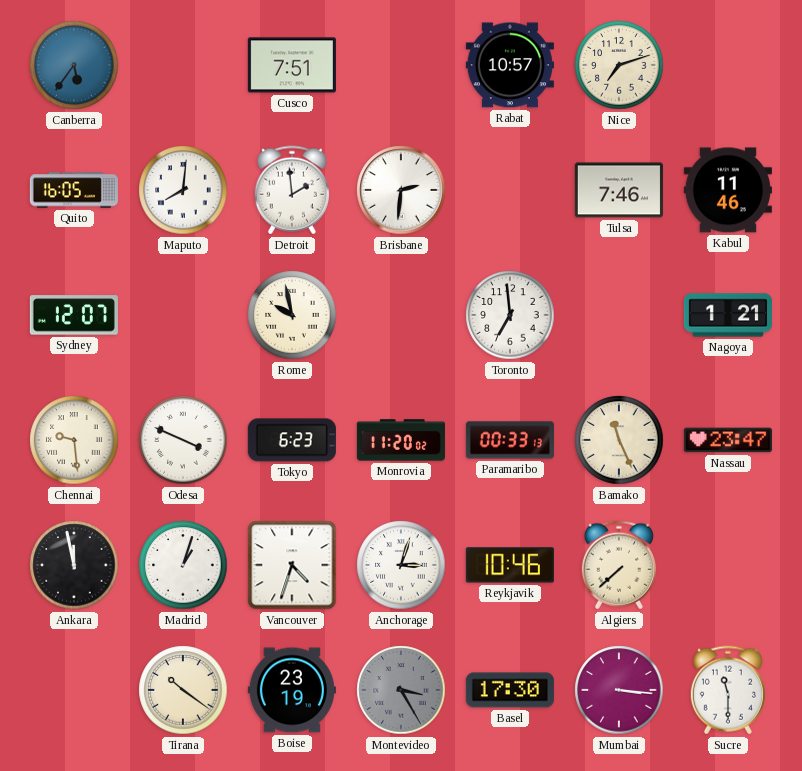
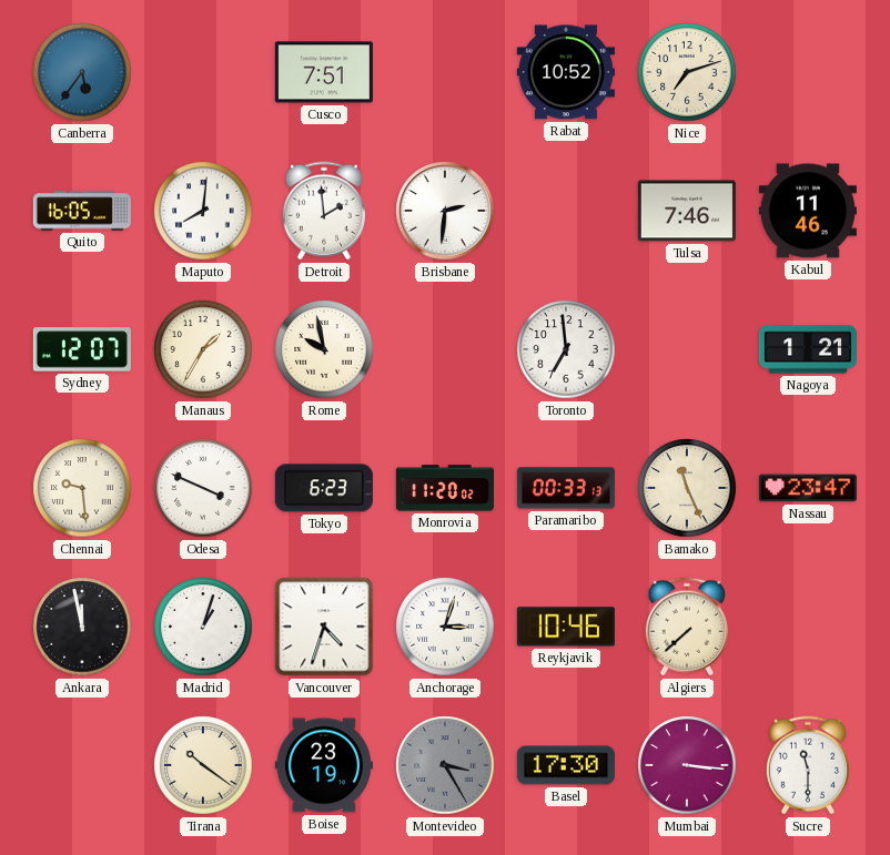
Rabat: 10:57 -> 10:52
Manaus: none -> 1:35
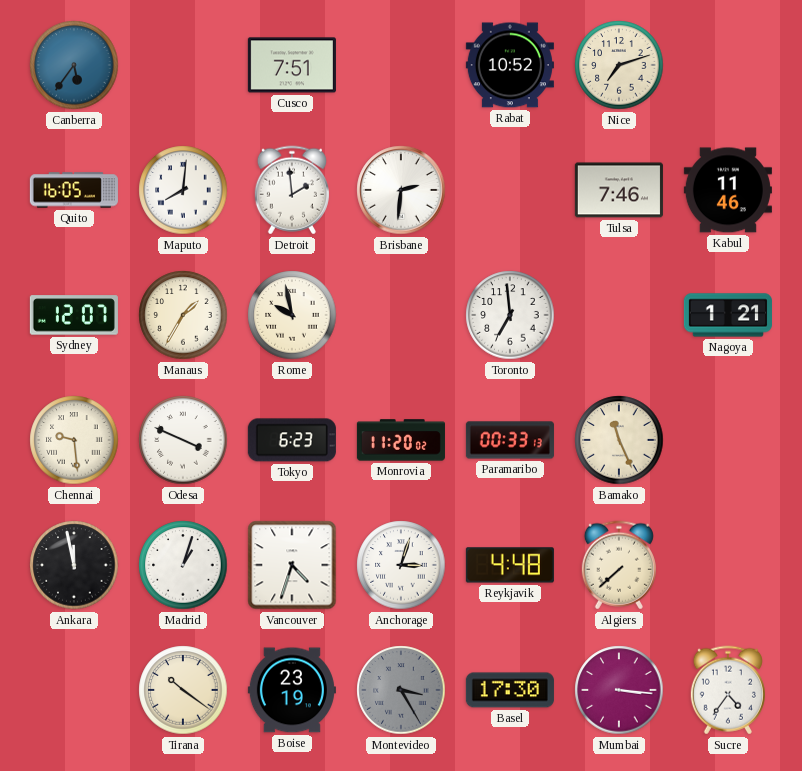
Nassau: 23:47 -> none
Reykjavik: 10:46 -> 4:48
Sucre: 11:30 -> 4:36
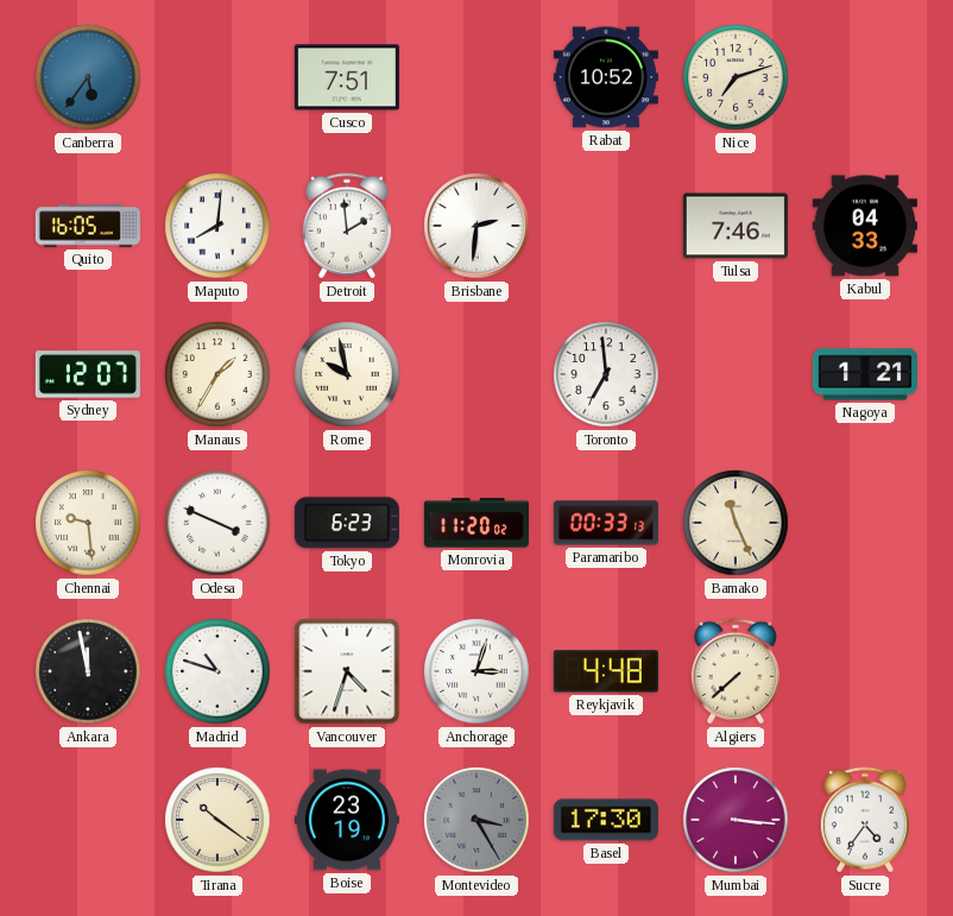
Kabul: 11:46 -> 04:33
Madrid: 1:03 -> 10:48
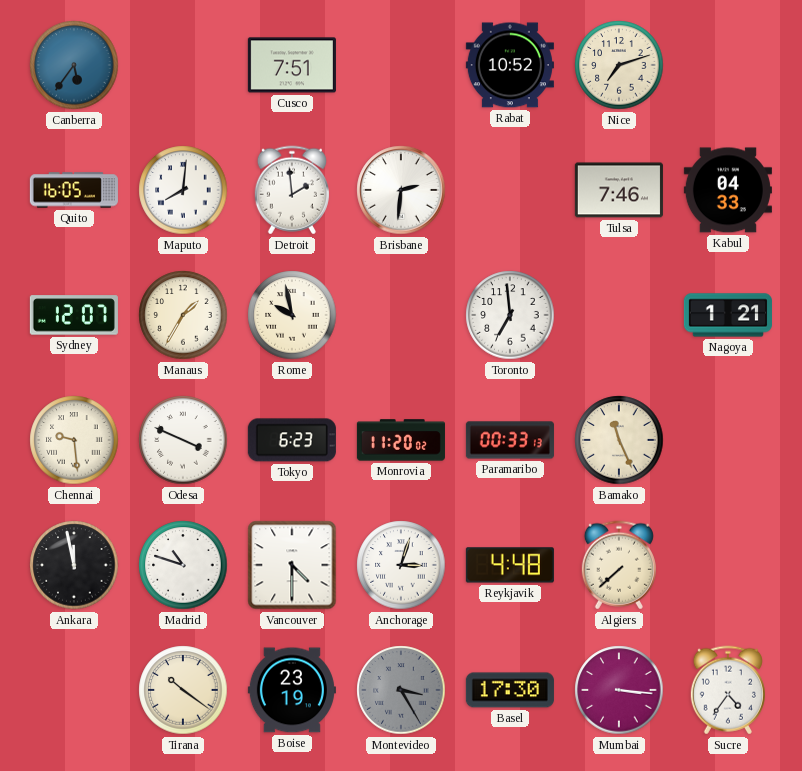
Vancouver: 4:33 -> 4:30
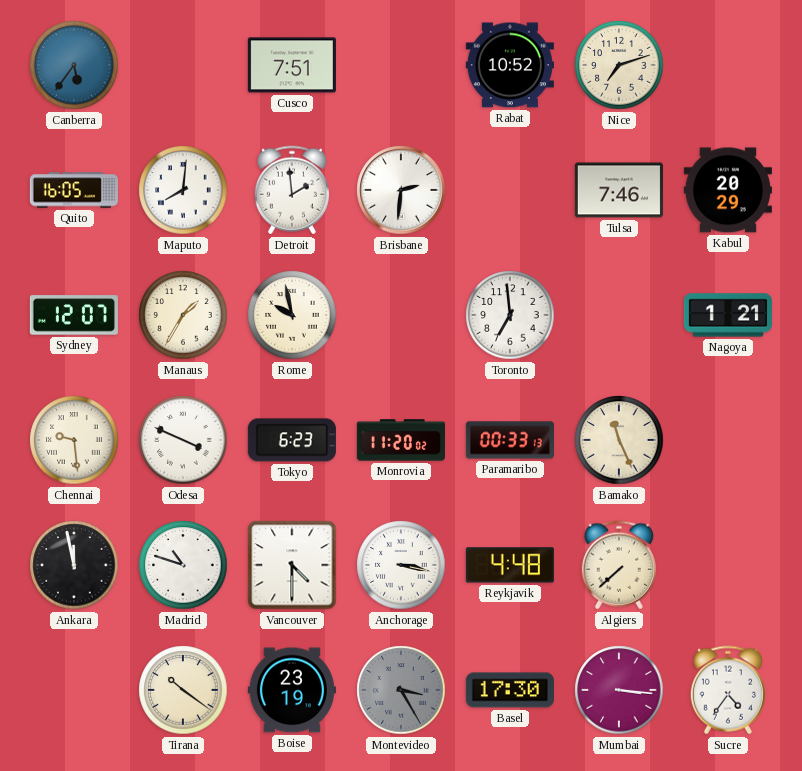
Kabul: 04:33 -> 20:29
Anchorage: 3:03 -> 3:17
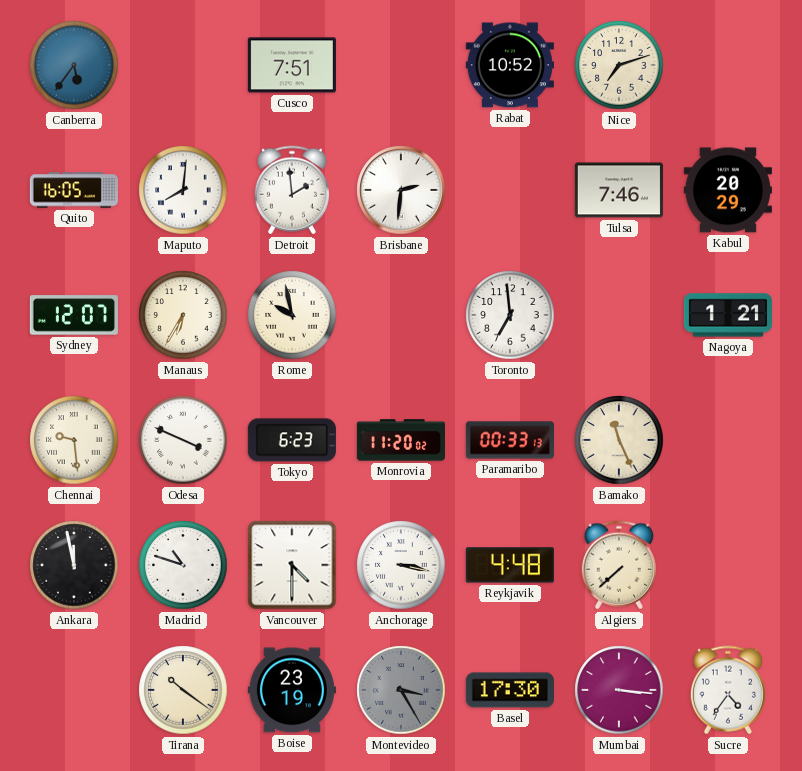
Manaus: 1:35 -> 6:35
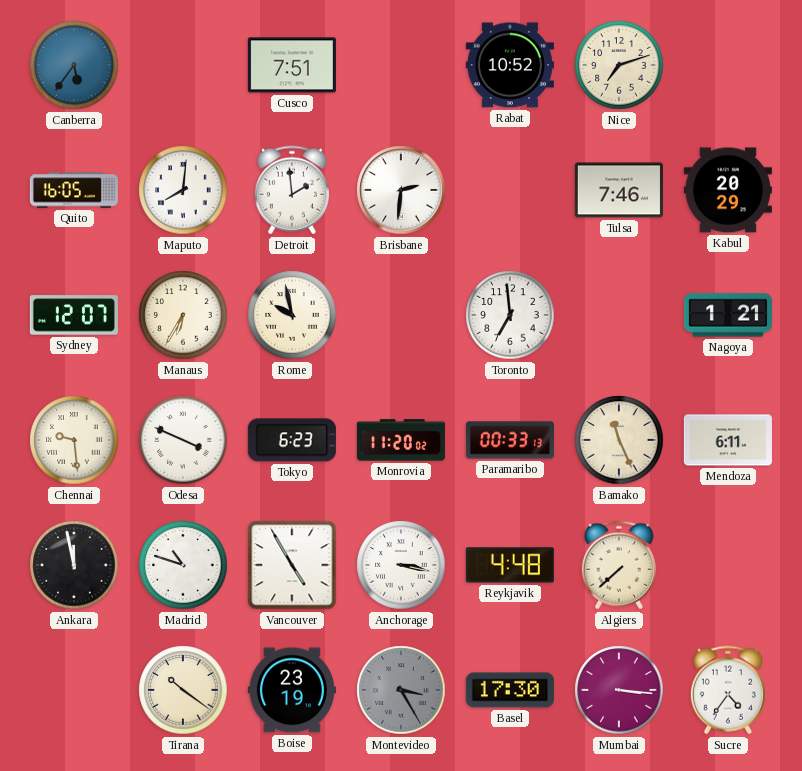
Mendoza: none -> 6:11
Vancouver: 4:30 -> 4:55
